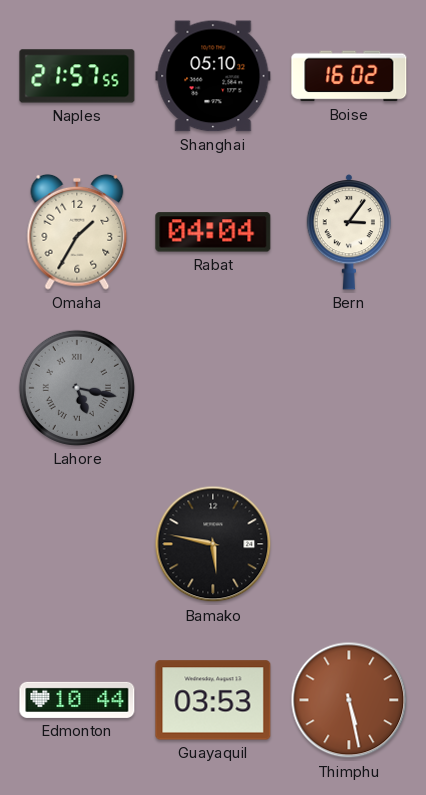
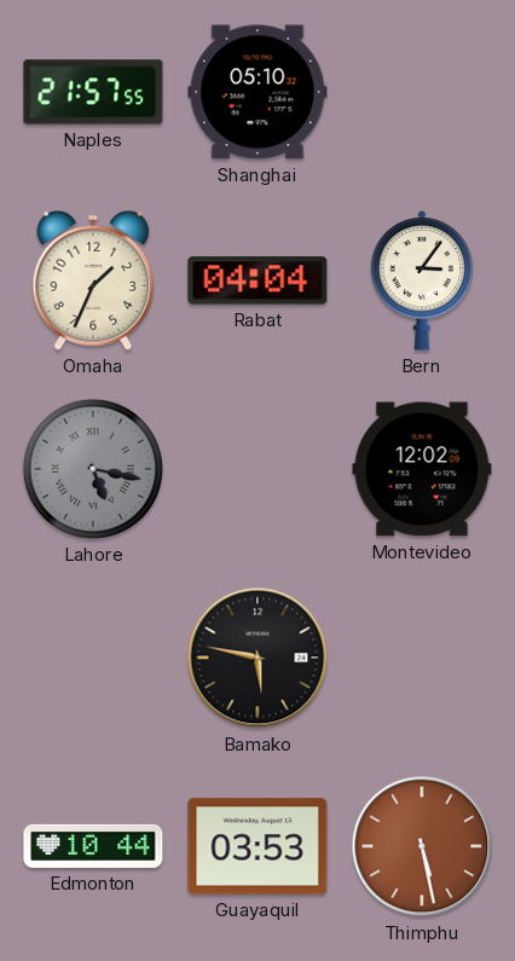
Boise: 16:02 -> none
Omaha: 1:35 -> 1:34
Montevideo: none -> 12:02
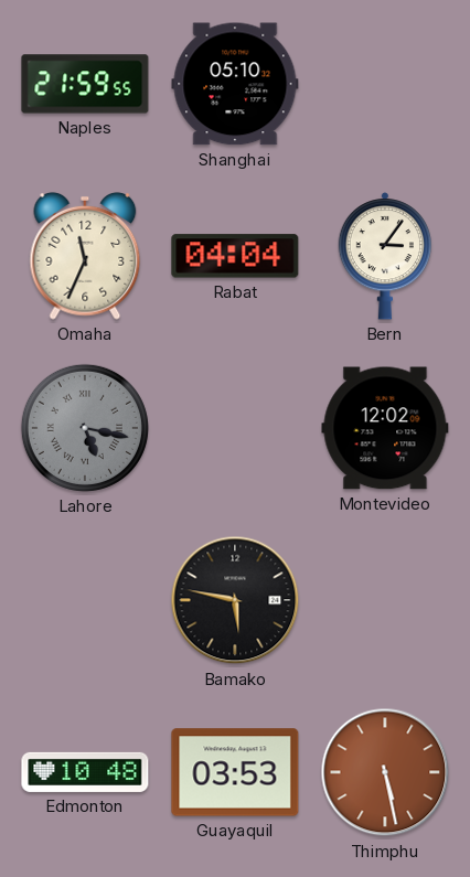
Naples: 21:57 -> 21:59
Omaha: 1:34 -> 11:34
Edmonton: 10:44 -> 10:48
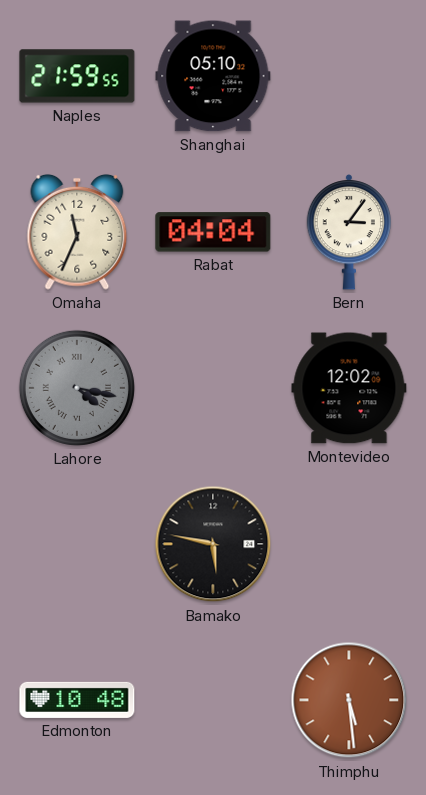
Lahore: 5:17 -> 4:17
Guayaquil: 03:53 -> none
Thimphu: 5:28 -> 5:29
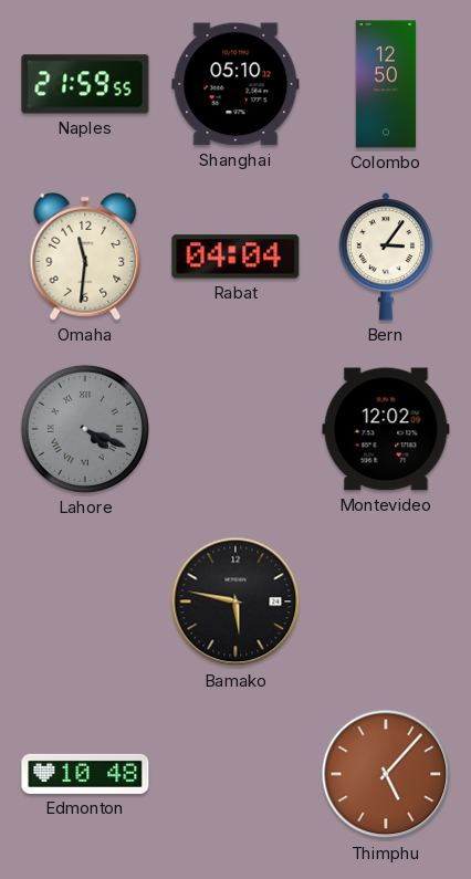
Colombo: none -> 12:50
Omaha: 11:34 -> 11:31
Lahore: 4:17 -> 4:19
Thimphu: 5:29 -> 5:07
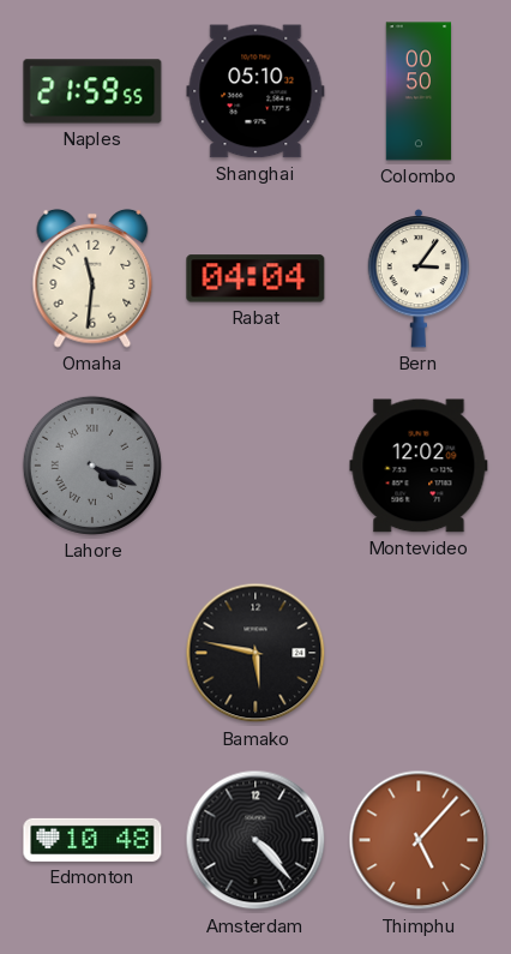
Colombo: 12:50 -> 00:50
Amsterdam: none -> 4:23
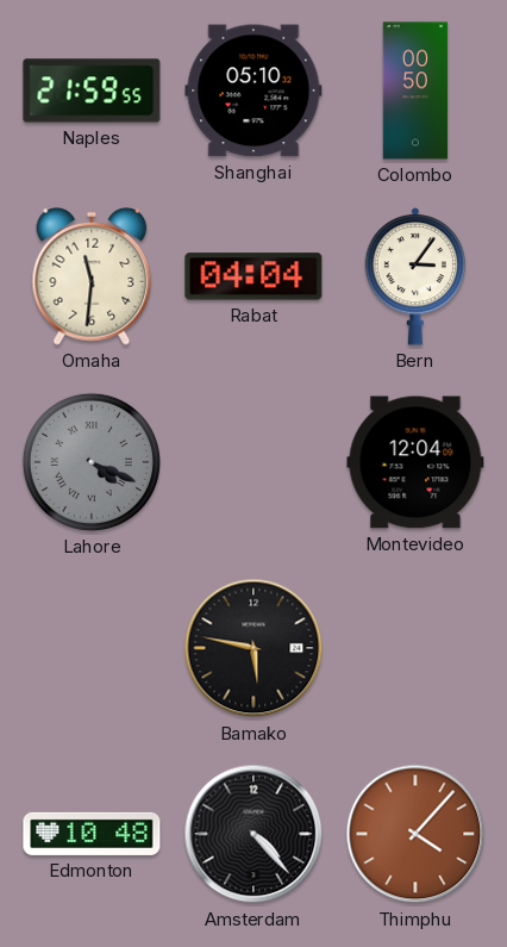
Montevideo: 12:02 -> 12:04
Thimphu: 5:07 -> 4:07
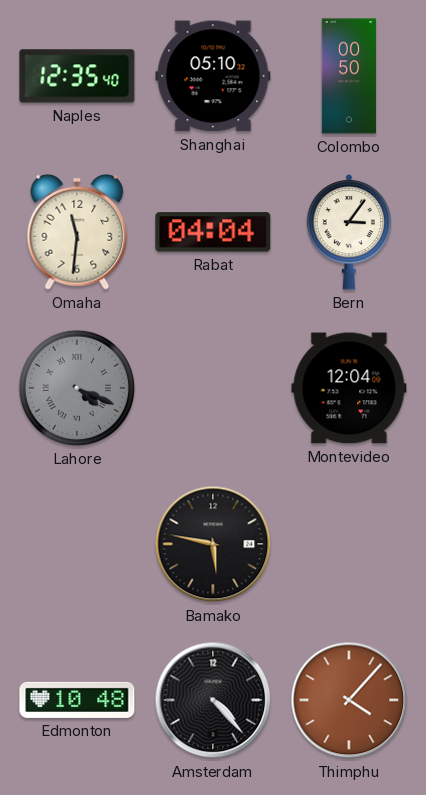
Naples: 21:59 -> 12:35
